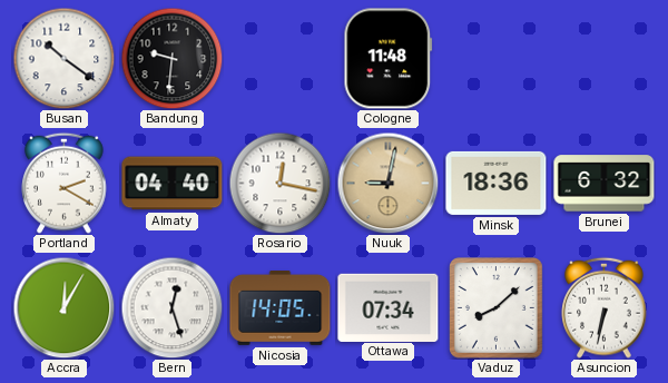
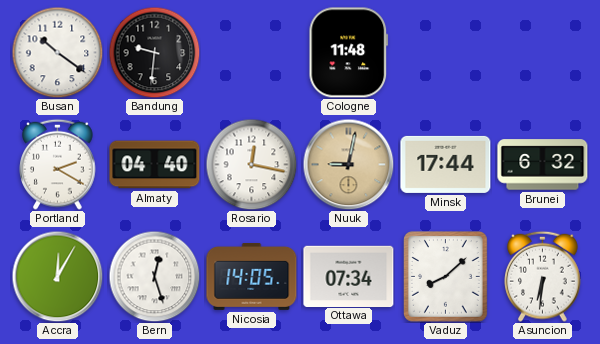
Minsk: 18:36 -> 17:44
Asuncion: 6:32 -> 6:31
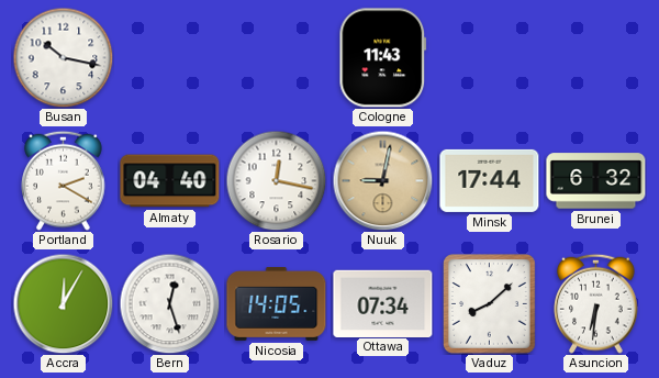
Busan: 10:21 -> 10:17
Bandung: 9:31 -> none
Cologne: 11:48 -> 11:43
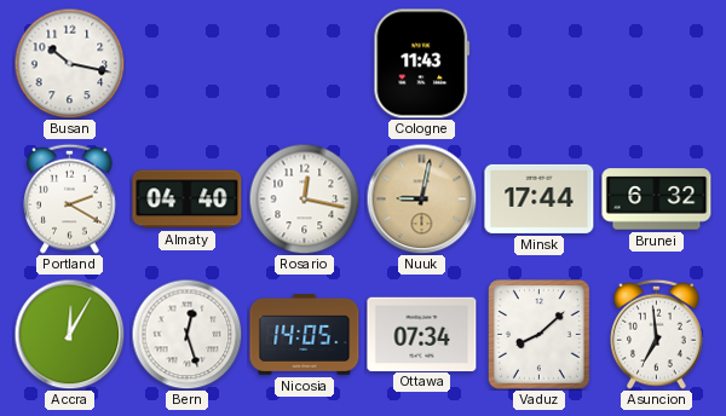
Asuncion: 6:31 -> 6:59
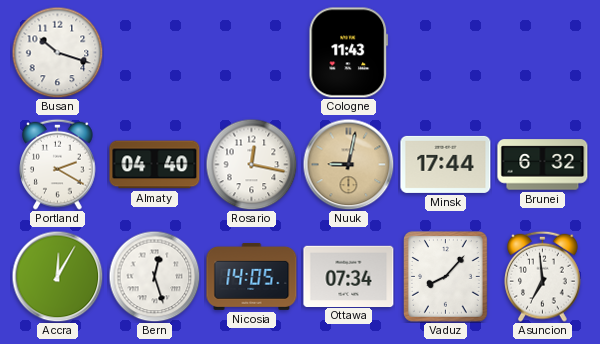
Busan: 10:17 -> 10:18
Vaduz: 8:08 -> 8:07
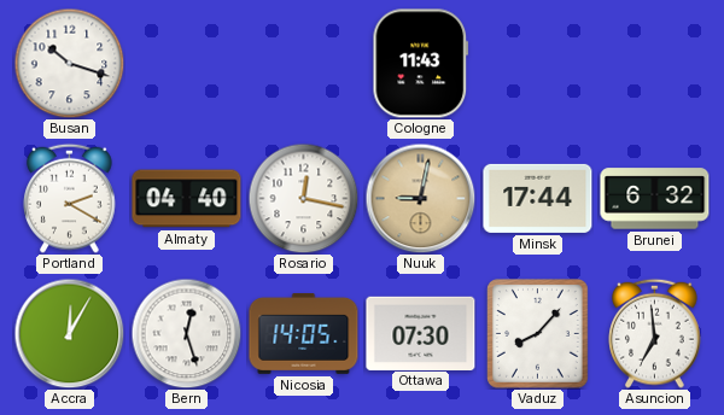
Ottawa: 07:34 -> 07:30
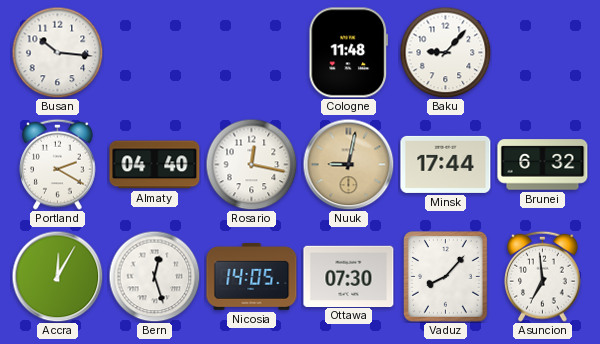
Busan: 10:18 -> 10:16
Cologne: 11:43 -> 11:48
Baku: none -> 9:07
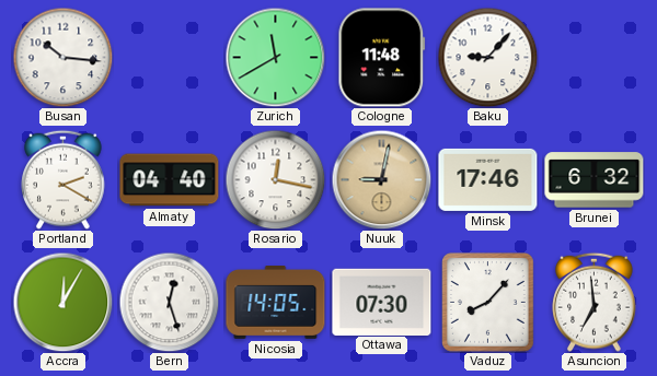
Zurich: none -> 11:40
Minsk: 17:44 -> 17:46
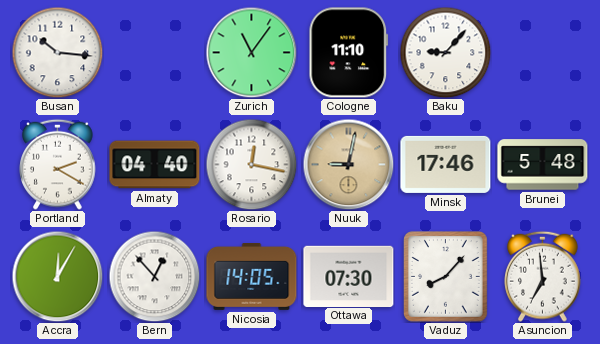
Zurich: 11:40 -> 11:06
Cologne: 11:48 -> 11:10
Brunei: 6:32 -> 5:48
Bern: 12:27 -> 12:53
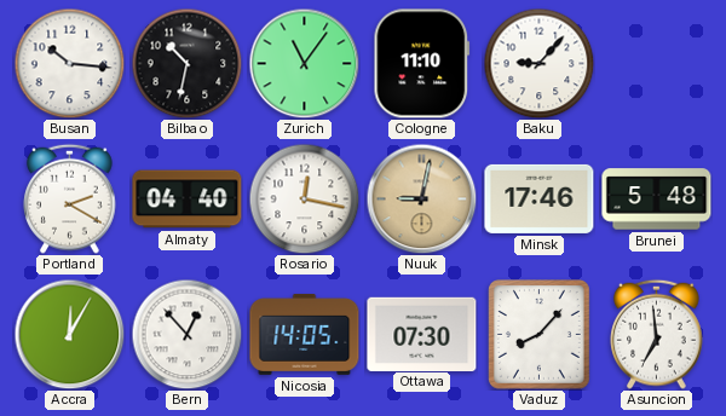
Bilbao: none -> 10:32
